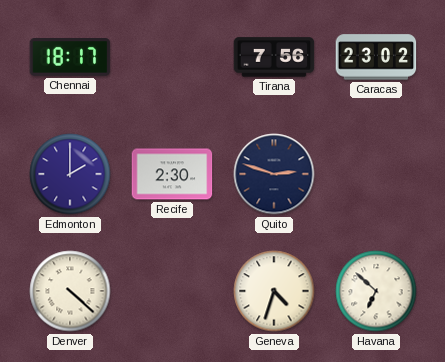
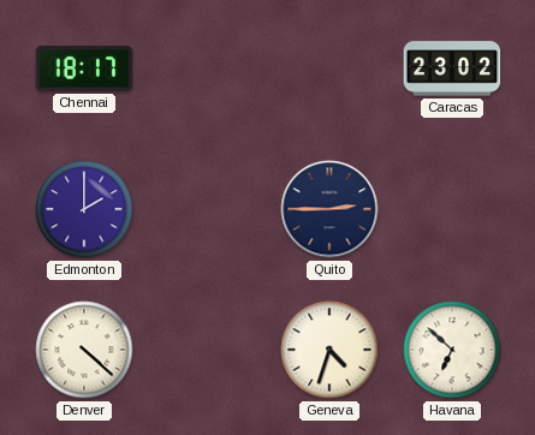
Tirana: 7:56 -> none
Recife: 2:30 -> none
Quito: 2:48 -> 2:45
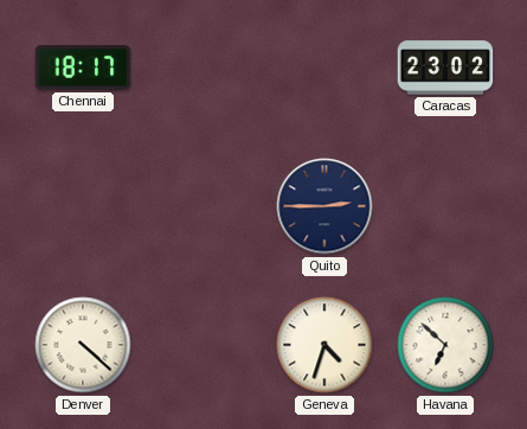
Edmonton: 2:00 -> none
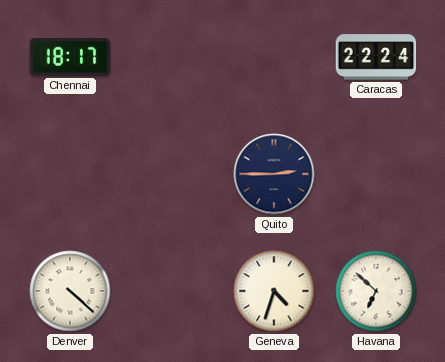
Caracas: 23:02 -> 22:24
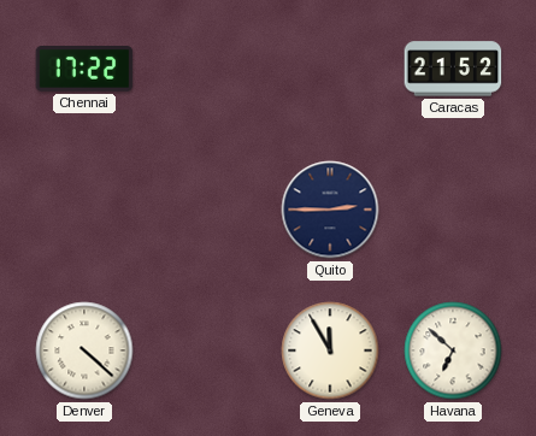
Chennai: 18:17 -> 17:22
Caracas: 22:24 -> 21:52
Geneva: 4:33 -> 11:55
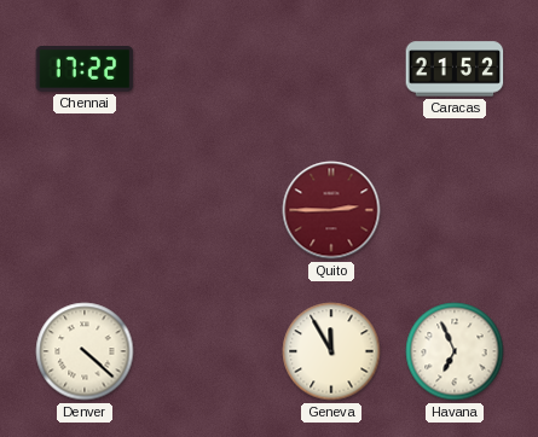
Quito dial: navy -> burgundy
Havana: 6:52 -> 6:56
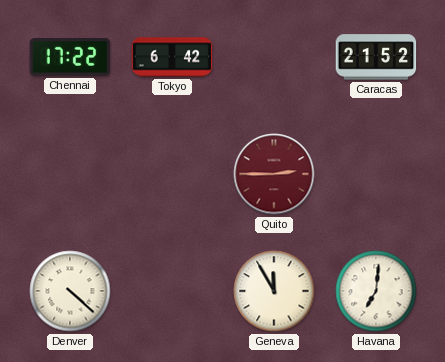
Tokyo: none -> 6:42
Havana: 6:56 -> 7:01
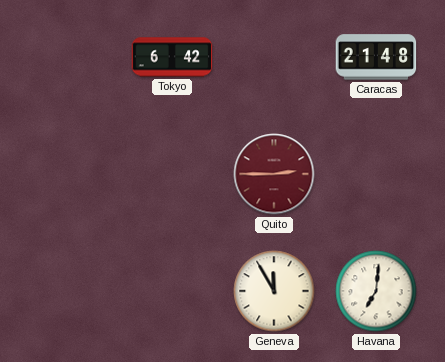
Chennai: 17:22 -> none
Caracas: 21:52 -> 21:48
Denver: 4:22 -> none
